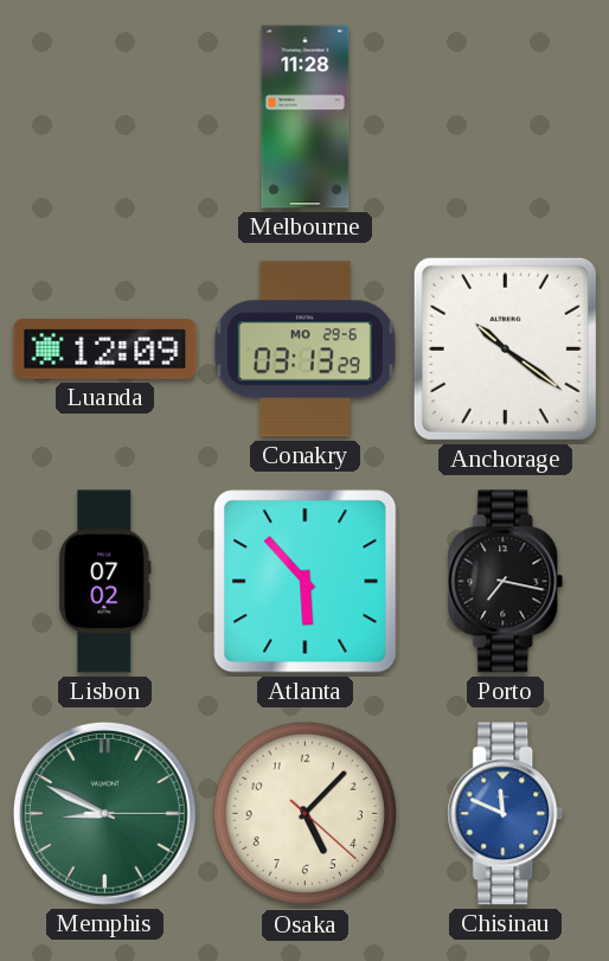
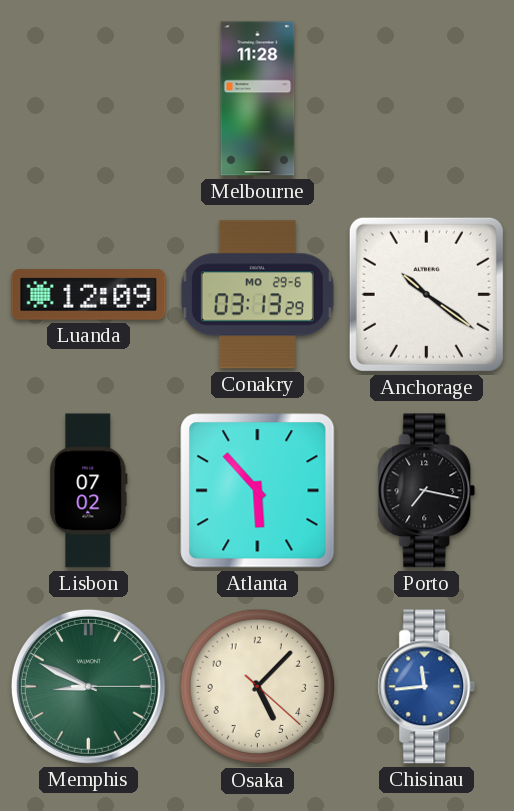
Chisinau: 11:49 -> 11:44
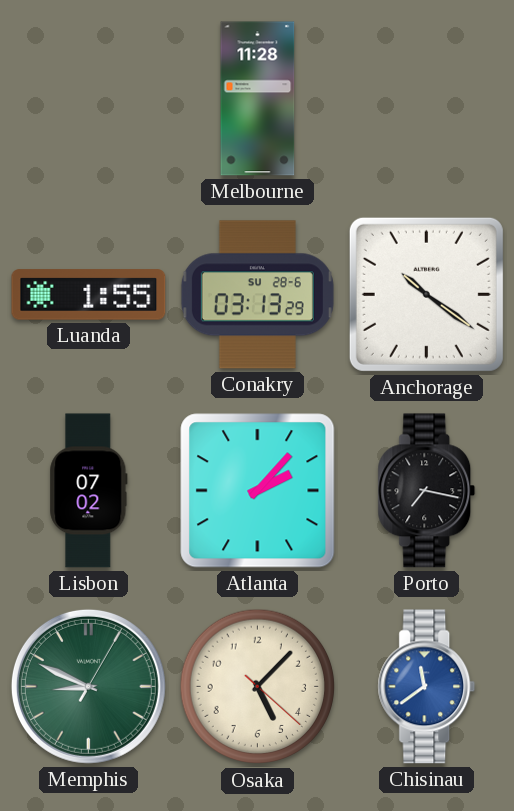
Luanda: 12:09 -> 1:55
Conakry date: MO 29-6 -> SU 28-6
Atlanta: 5:53 -> 2:07
Memphis: 8:49:15 -> 8:49:05
Chisinau: 11:44 -> 11:39
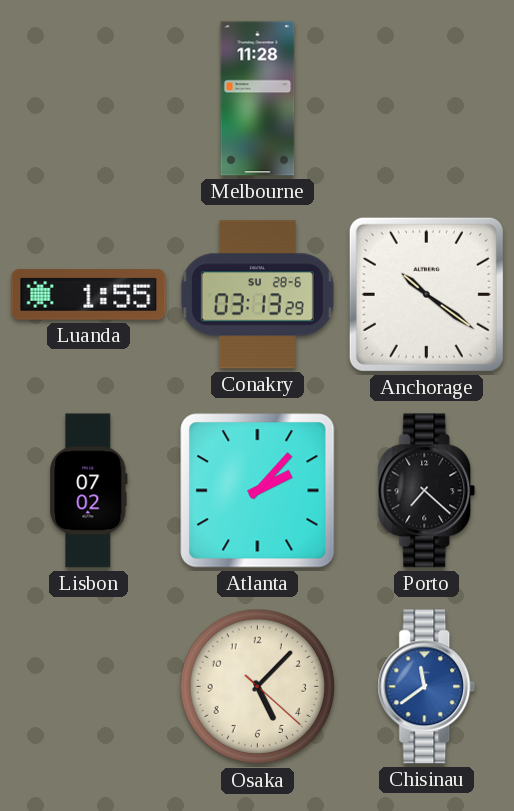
Porto: 7:17 -> 7:22
Memphis: 8:49 -> none
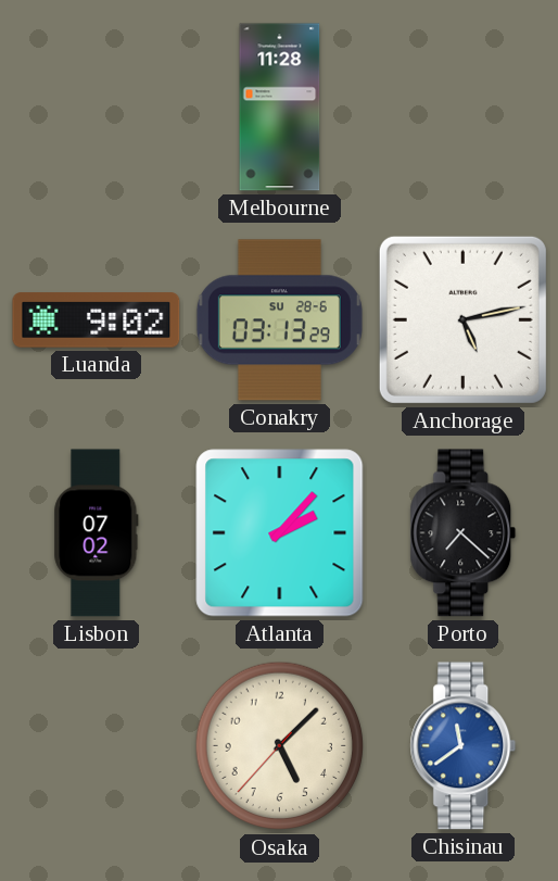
Luanda: 1:55 -> 9:02
Anchorage: 10:21 -> 5:13
Osaka: 5:07:22 -> 5:07:37
